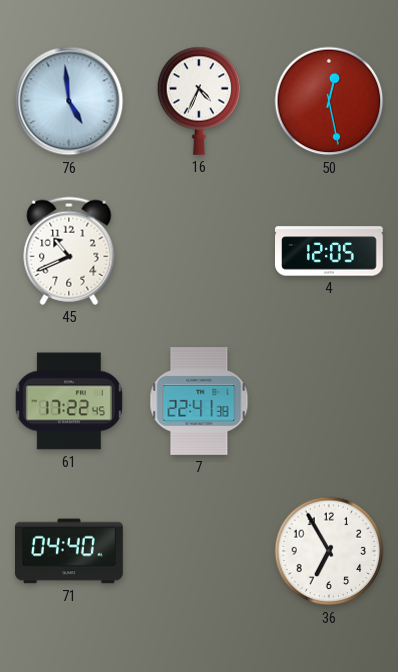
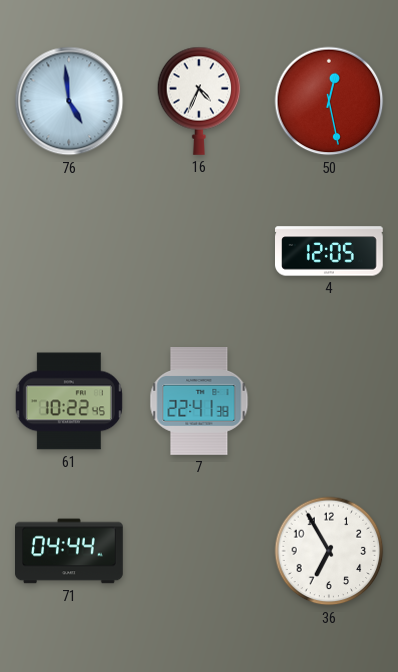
45: 10:41 -> none
61: 17:22 -> 10:22
71: 04:40 -> 04:44
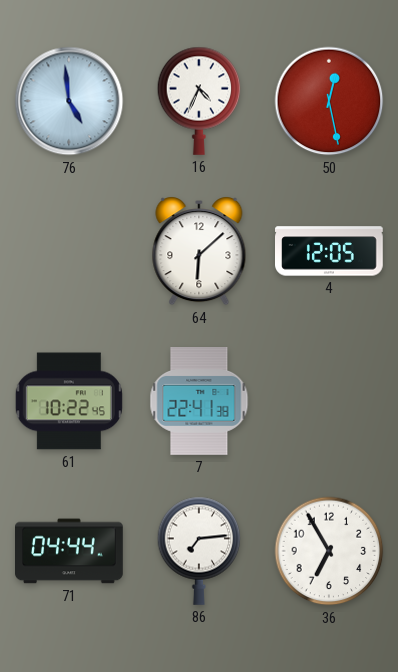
64: none -> 6:08
86: none -> 7:14
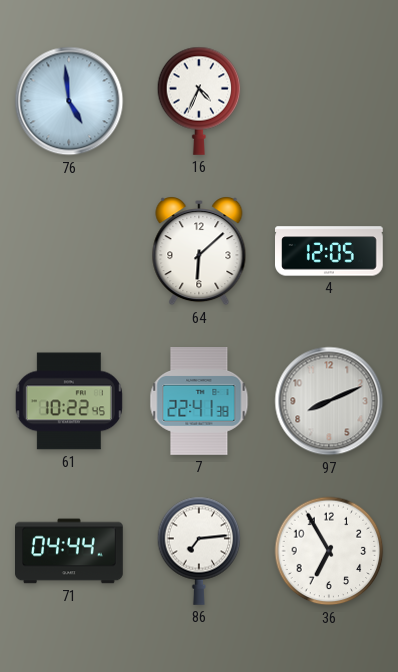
50: 12:28 -> none
97: none -> 8:11
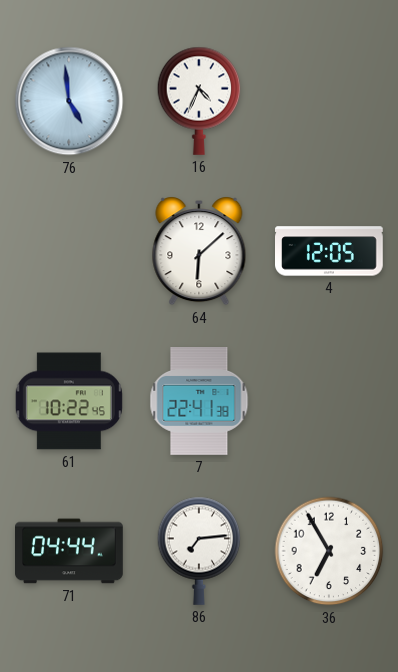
97: 8:11 -> none
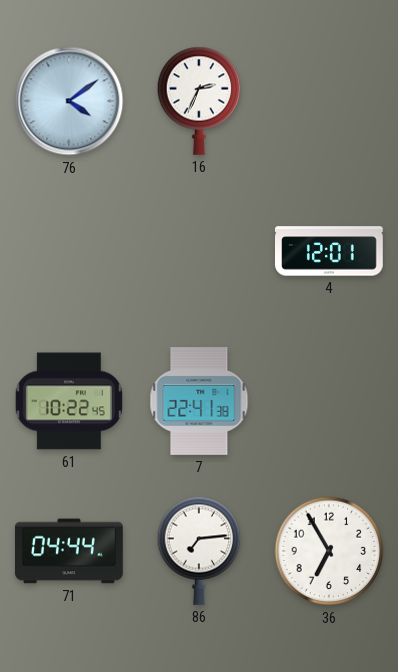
76: 4:59 -> 4:09
16: 4:34 -> 2:34
64: 6:08 -> none
4: 12:05 -> 12:01
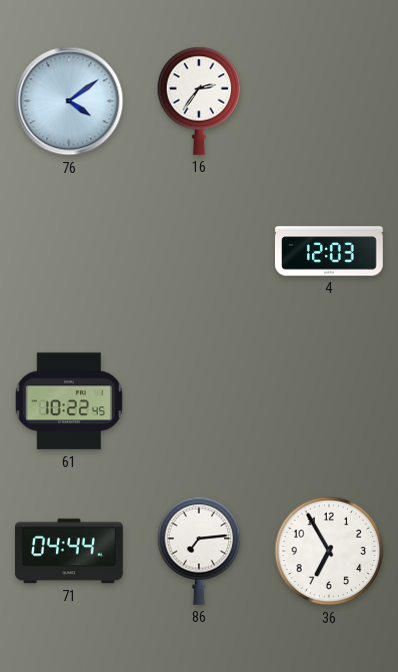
16: 2:34 -> 2:36
4: 12:01 -> 12:03
7: 22:41 -> none
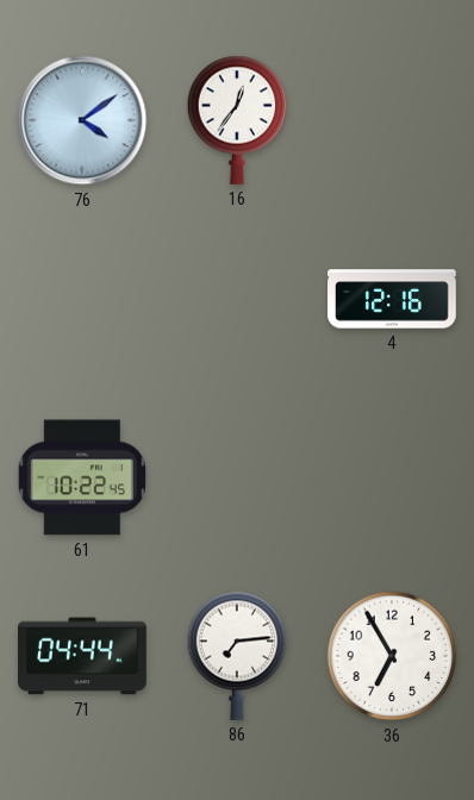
16: 2:36 -> 12:36
4: 12:03 -> 12:16
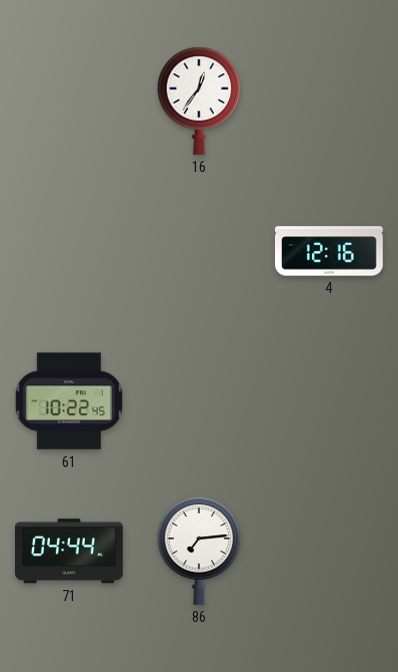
76: 4:09 -> none
36: 6:55 -> none
